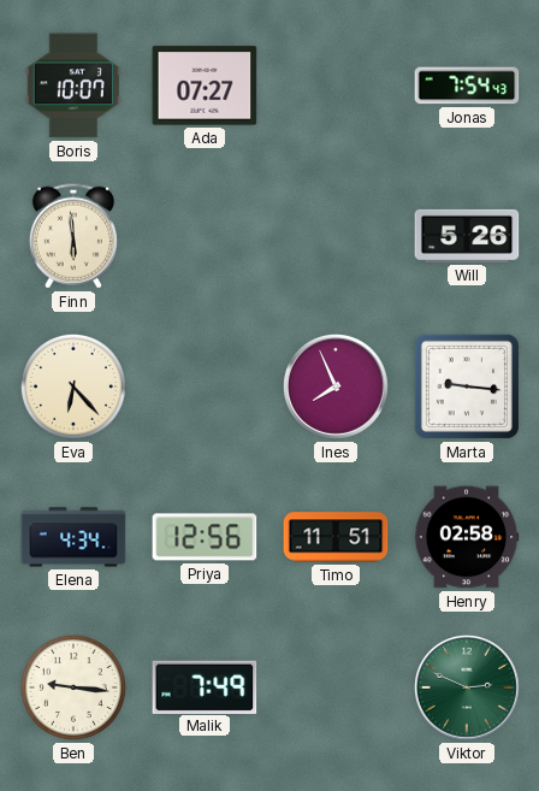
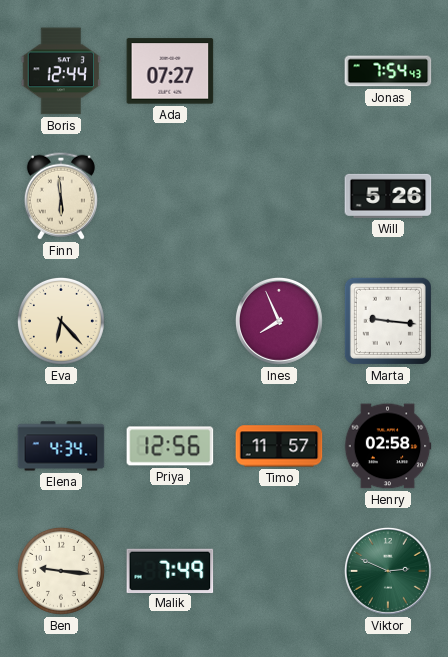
Boris: 10:07 -> 12:44
Timo: 11:51 -> 11:57
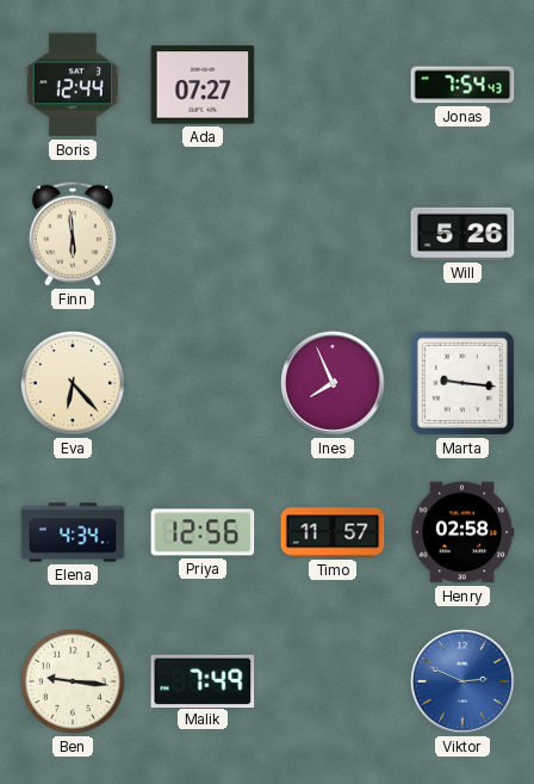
Viktor dial: green -> blue
